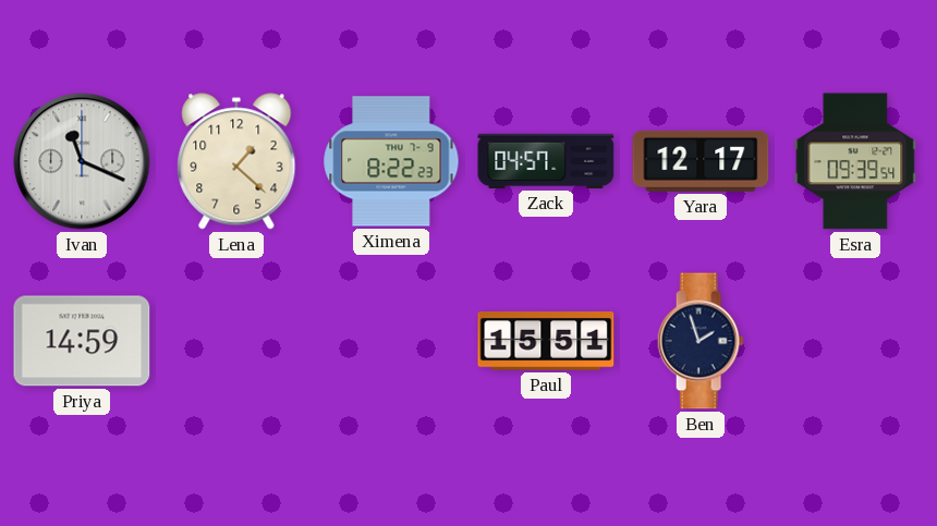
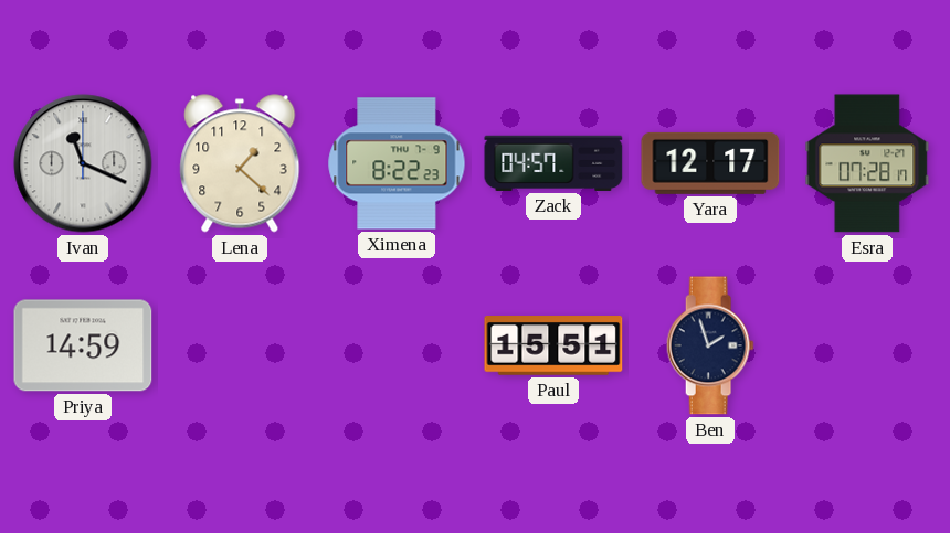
Esra: 09:39 -> 07:28
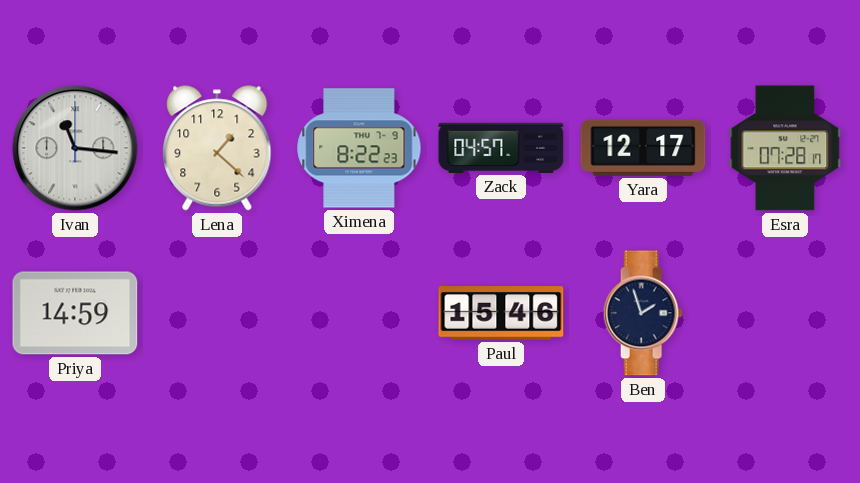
Ivan: 11:19 -> 11:16
Paul: 15:51 -> 15:46
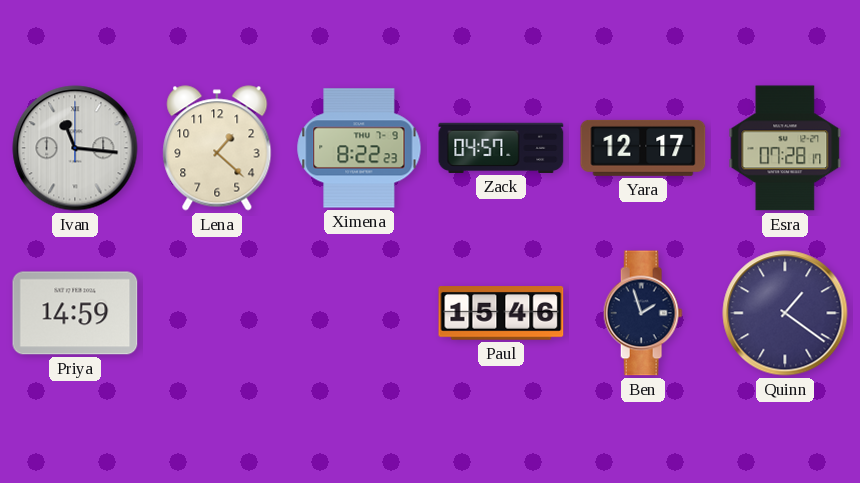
Quinn: none -> 1:21
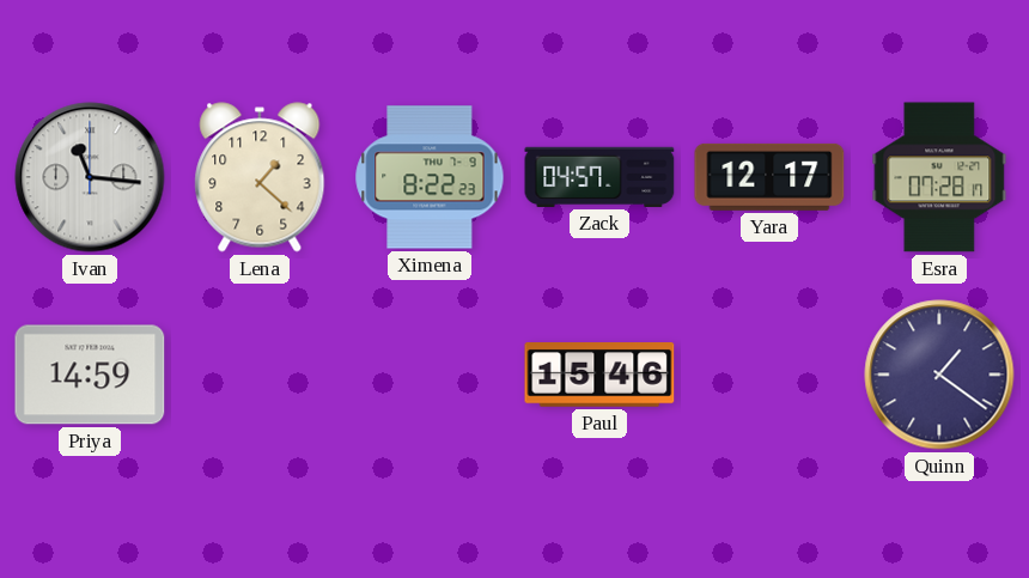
Ben: 1:57 -> none
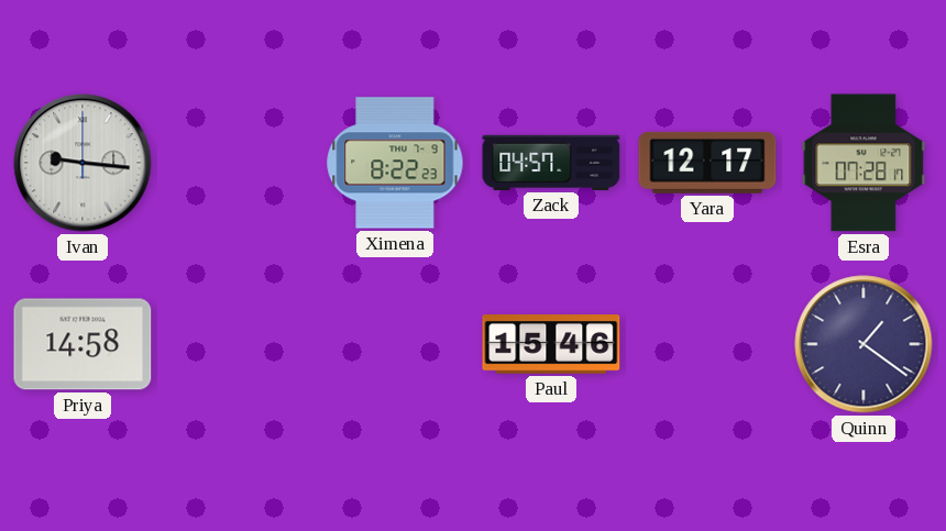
Ivan: 11:16 -> 9:16
Lena: 1:22 -> none
Priya: 14:59 -> 14:58
